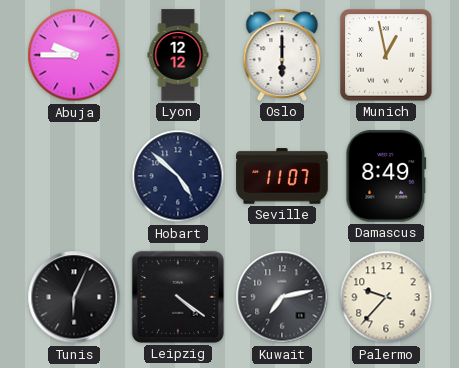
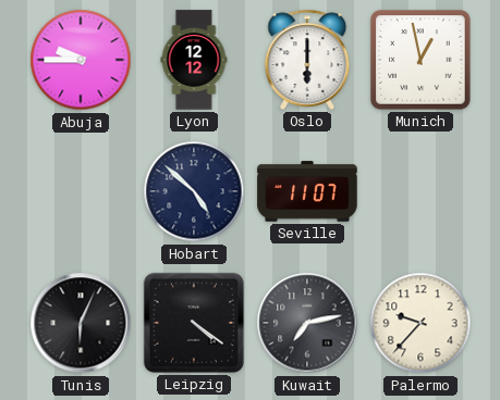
Damascus: 8:49 -> none
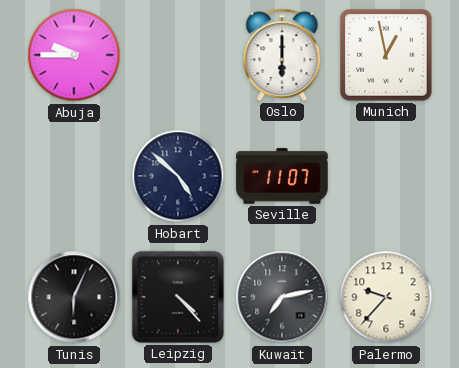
Lyon: 12:12 -> none
Leipzig: 4:21 -> 4:23
